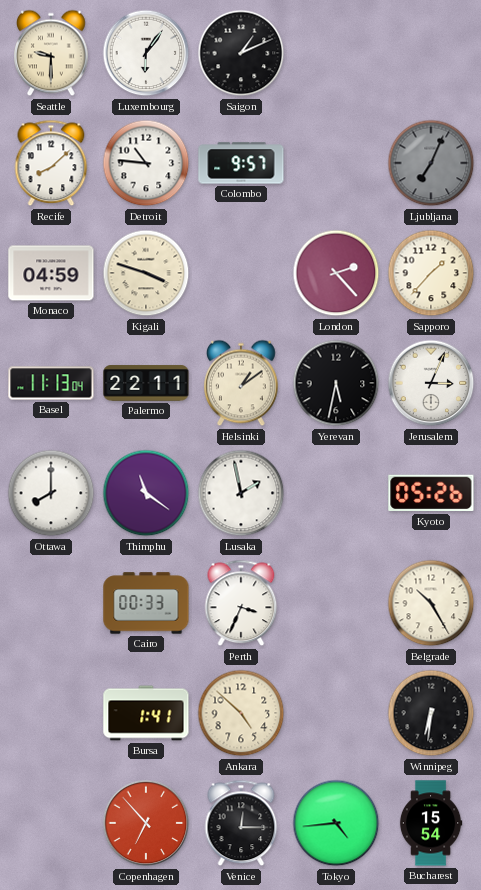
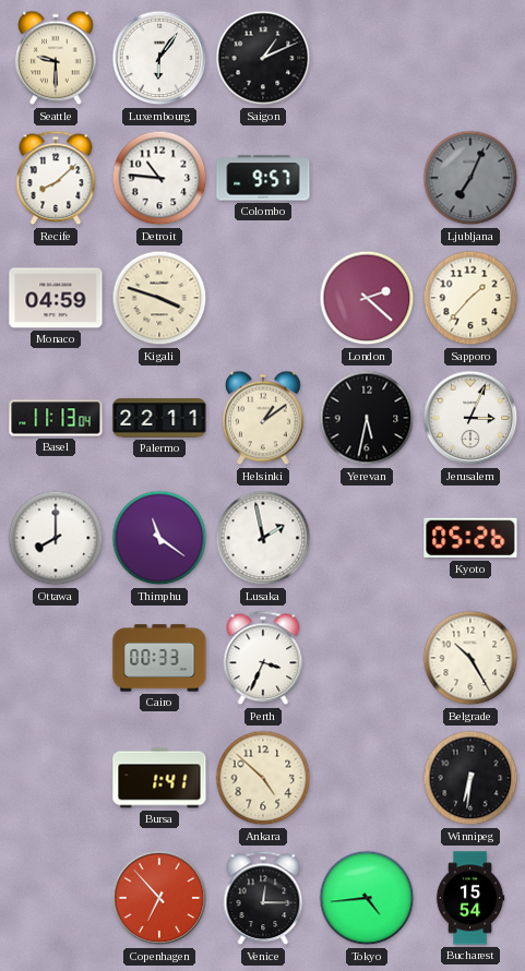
London: 2:23 -> 2:22
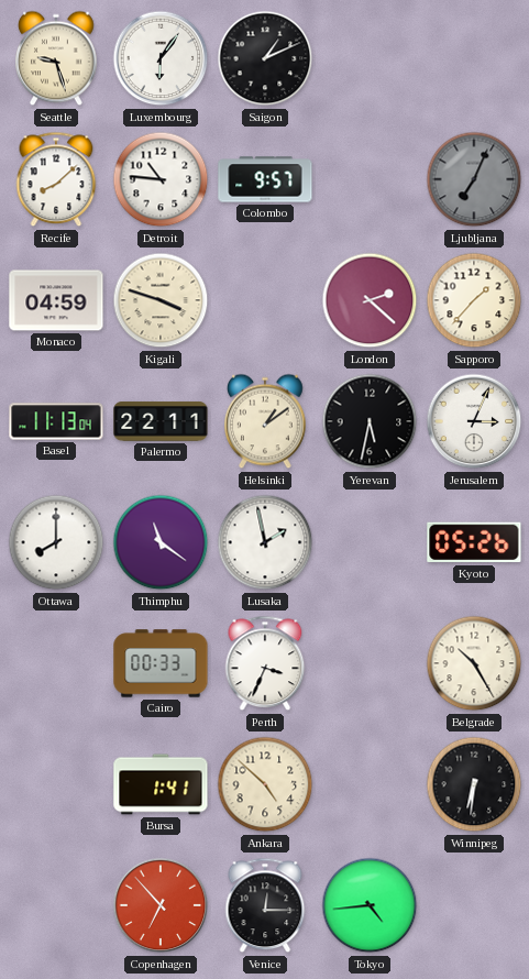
Seattle: 9:30 -> 9:27
Bucharest: 15:54 -> none
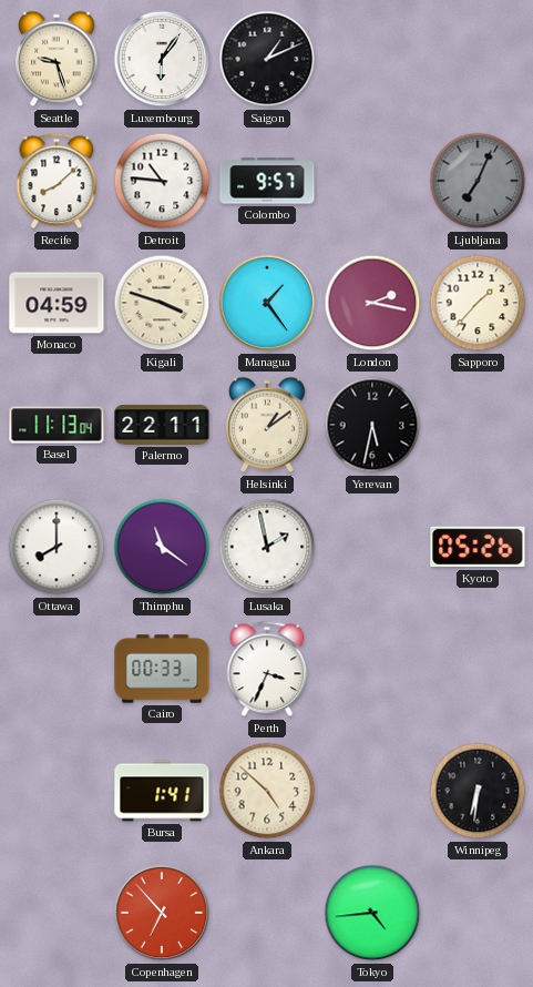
Managua: none -> 1:24
London: 2:22 -> 2:17
Jerusalem: 3:04 -> none
Belgrade: 10:25 -> none
Venice: 12:15 -> none
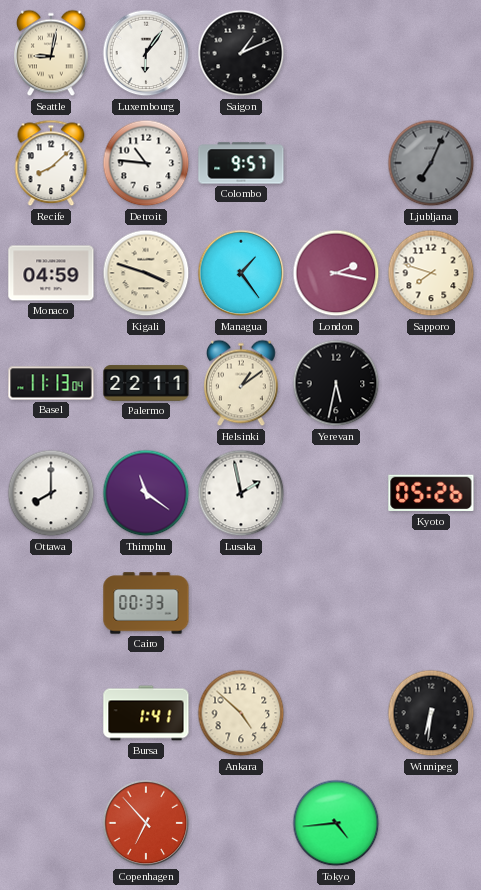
Seattle: 9:27 -> 9:02
Sapporo: 1:37 -> 7:48
Perth: 3:34 -> none
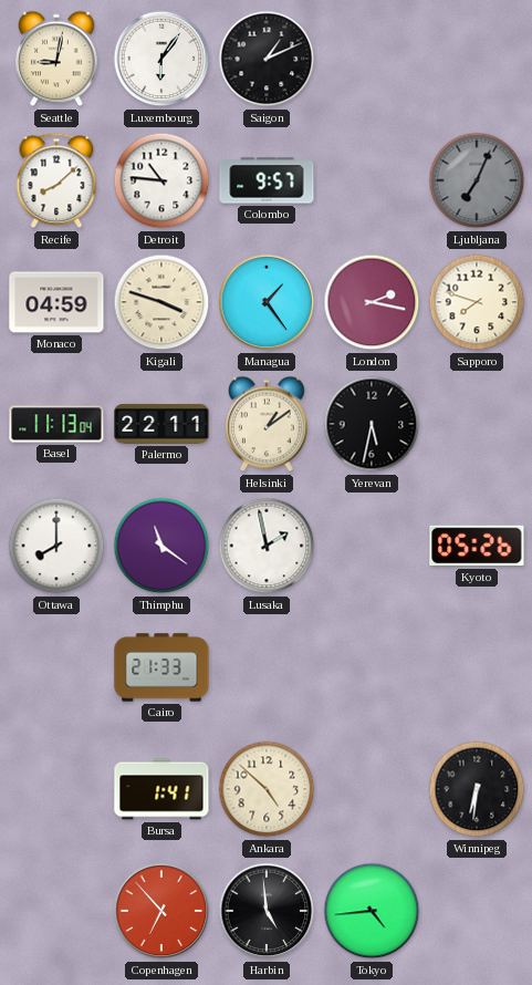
Cairo: 00:33 -> 21:33
Harbin: none -> 4:59
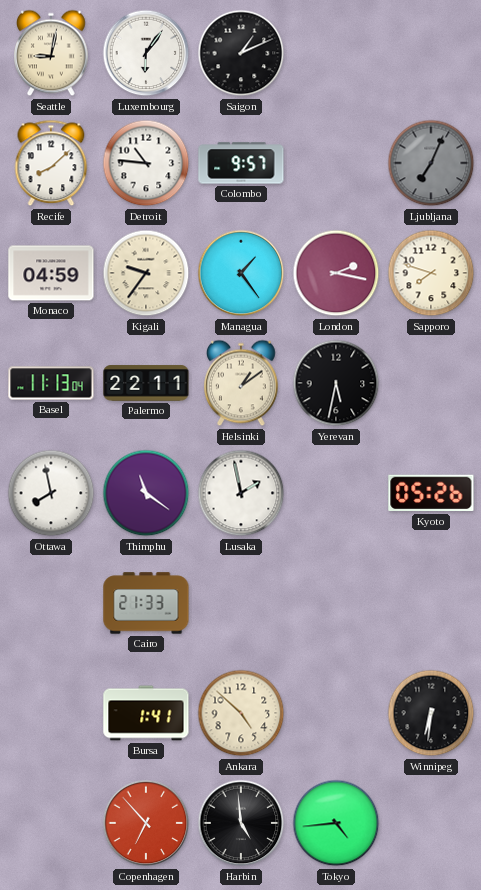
Kigali: 3:48 -> 9:36
Ottawa: 8:00 -> 7:58
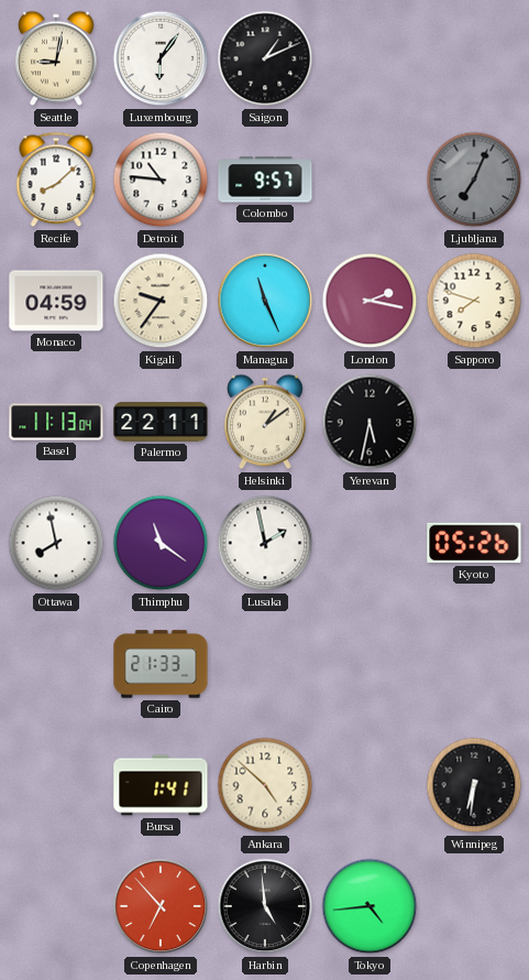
Managua: 1:24 -> 11:26
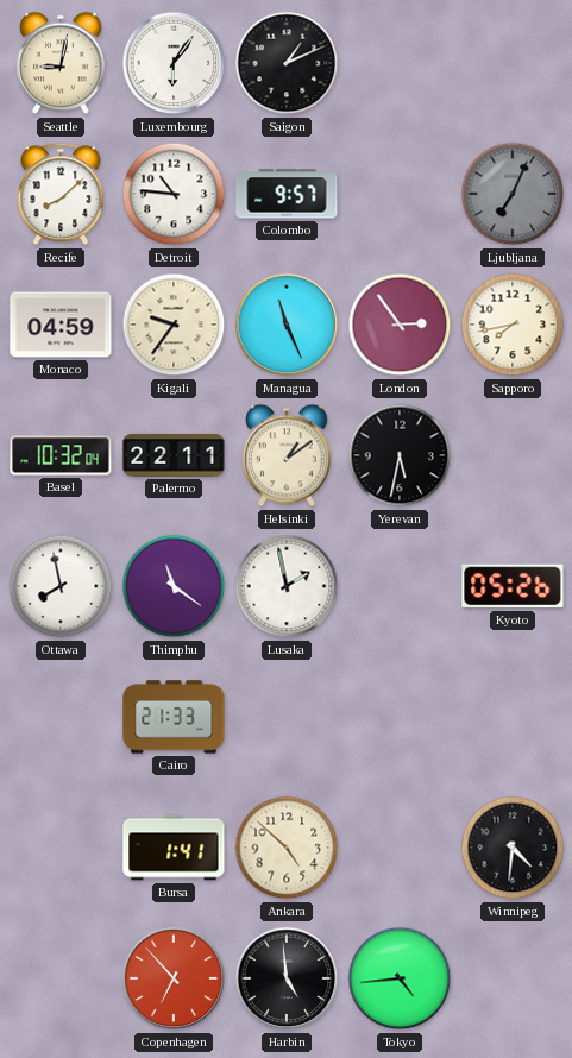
London: 2:17 -> 2:54
Sapporo: 7:48 -> 7:43
Basel: 11:13 -> 10:32
Winnipeg: 6:31 -> 4:31
